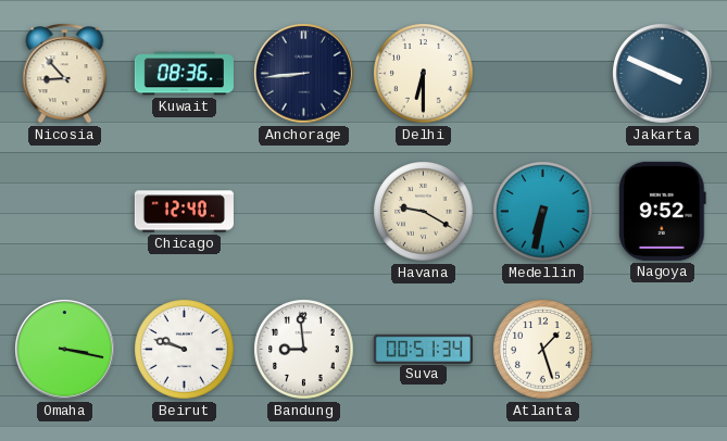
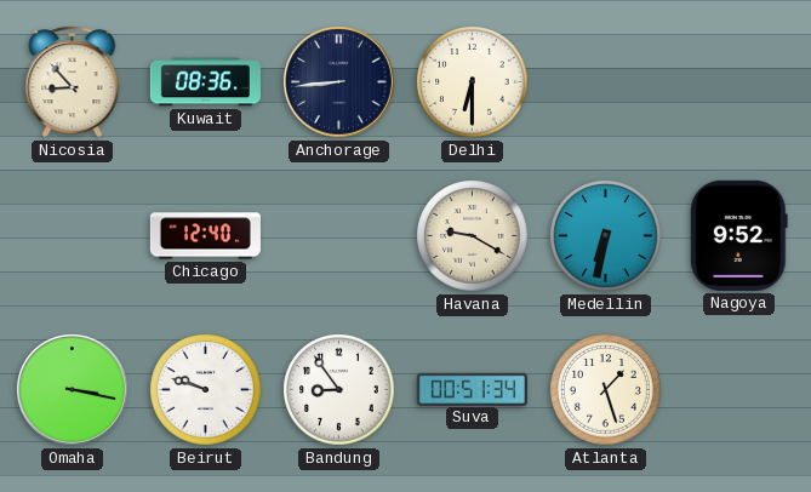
Jakarta: 3:49 -> none
Bandung: 8:59 -> 8:54
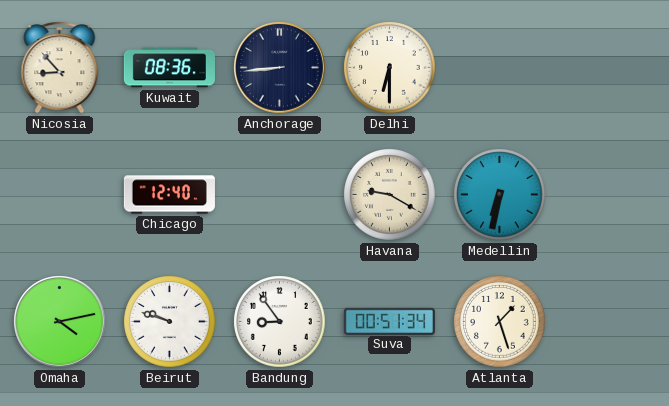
Nagoya: 9:52 -> none
Omaha: 3:17 -> 4:13
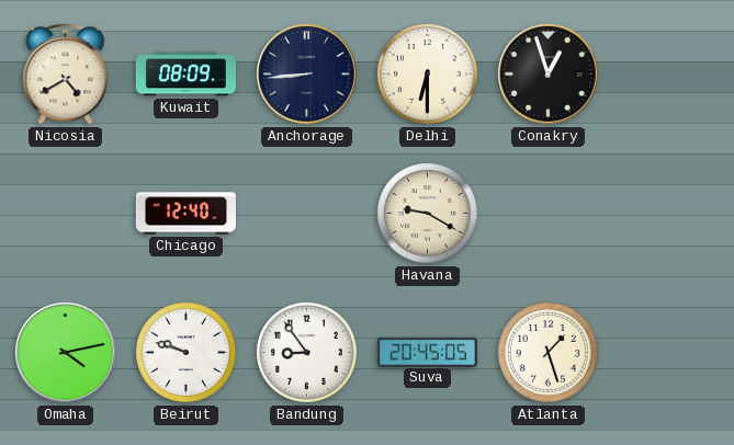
Nicosia: 8:53 -> 4:40
Kuwait: 08:36 -> 08:09
Conakry: none -> 12:57
Medellin: 6:32 -> none
Suva: 00:51 -> 20:45
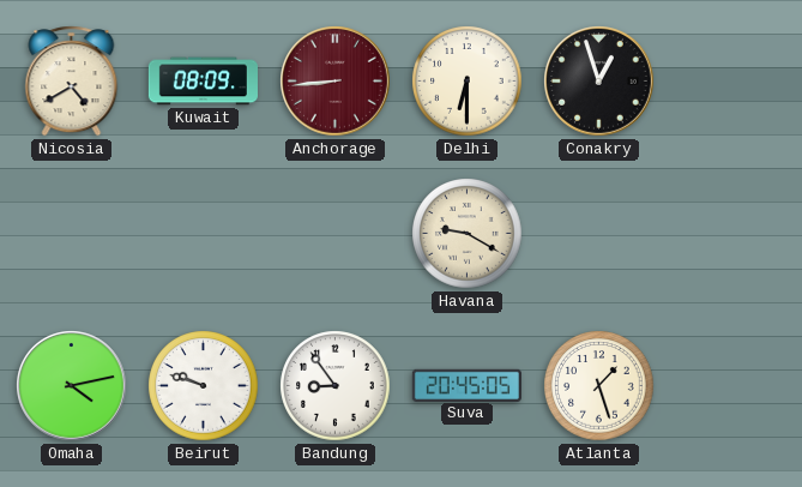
Anchorage dial: navy -> burgundy
Chicago: 12:40 -> none
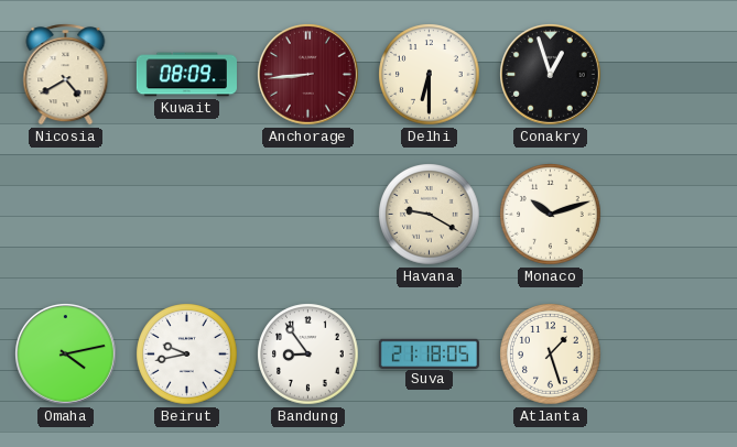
Monaco: none -> 10:12
Beirut: 9:48 -> 9:43
Suva: 20:45 -> 21:18
